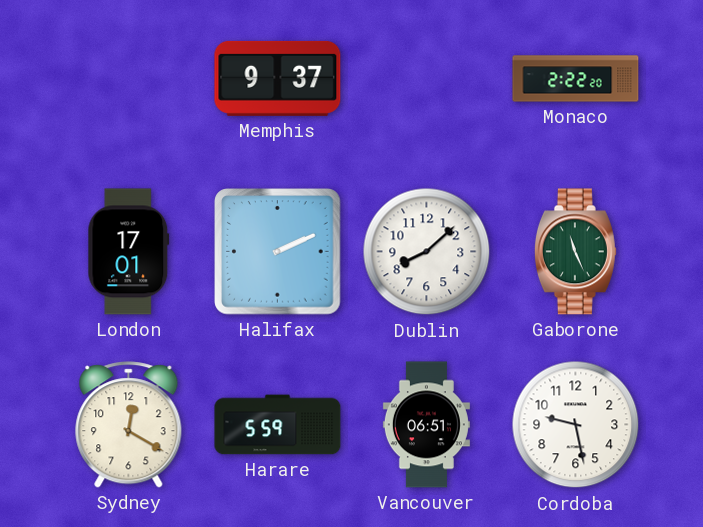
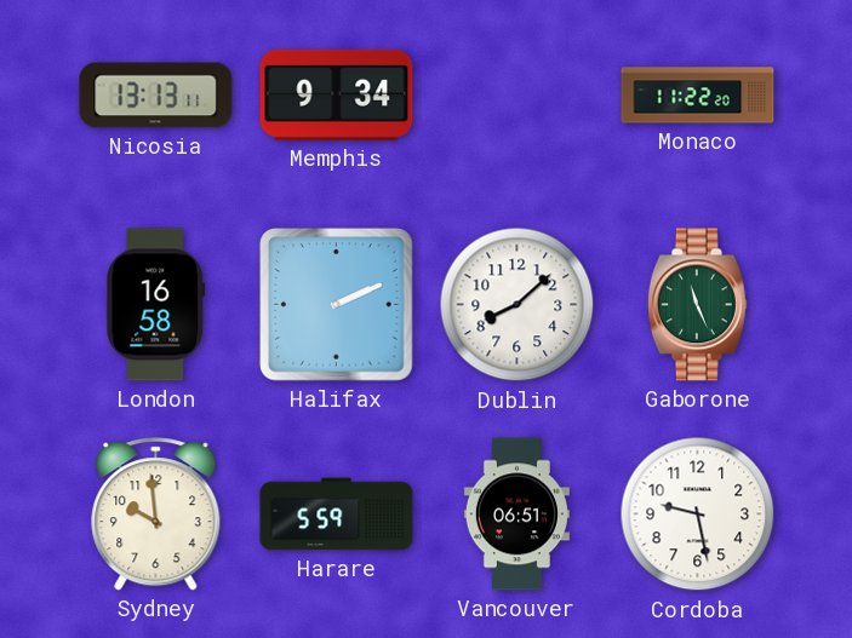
Nicosia: none -> 13:13
Memphis: 9:37 -> 9:34
Monaco: 2:22 -> 11:22
London: 17:01 -> 16:58
Sydney: 12:20 -> 9:59
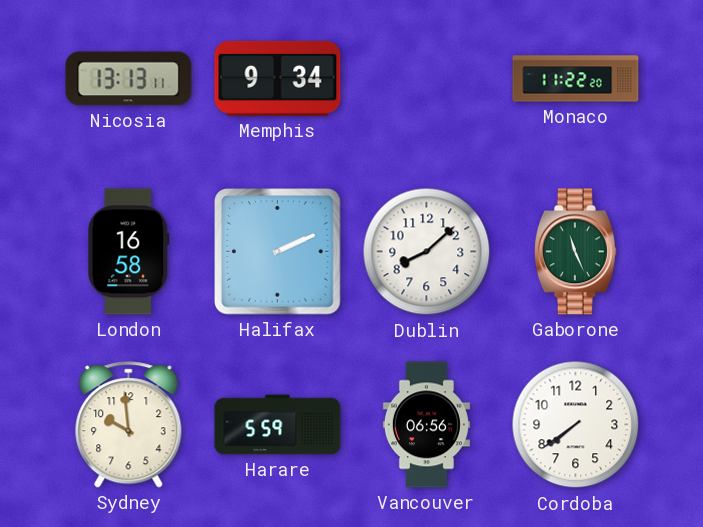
Vancouver: 06:51 -> 06:56
Cordoba: 9:28 -> 7:39
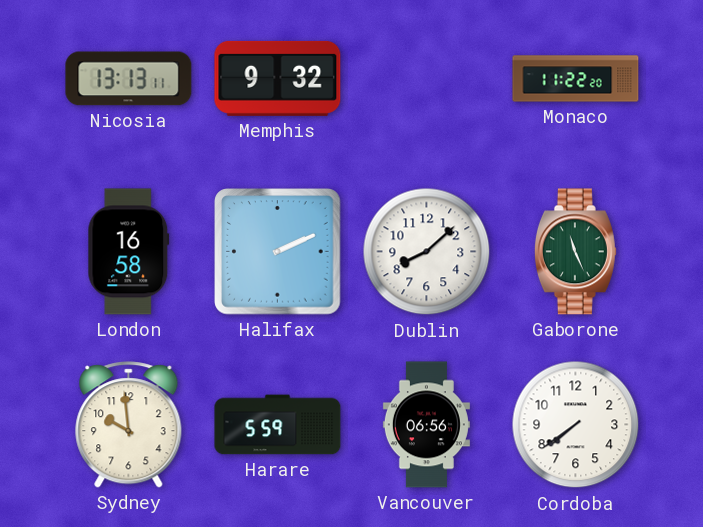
Memphis: 9:34 -> 9:32
